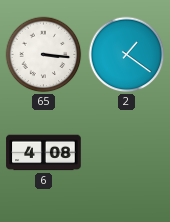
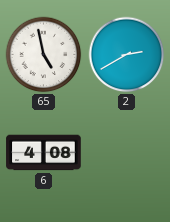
65: 3:16 -> 4:58
2: 1:21 -> 2:40
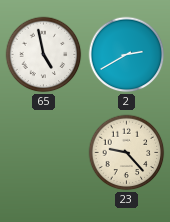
6: 4:08 -> none
23: none -> 9:23
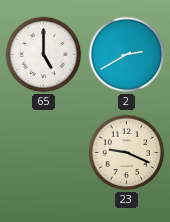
65: 4:58 -> 5:00
23: 9:23 -> 9:19
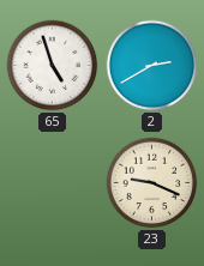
65: 5:00 -> 4:57
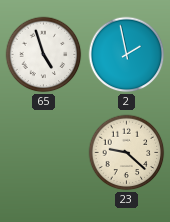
2: 2:40 -> 1:58
23: 9:19 -> 9:22
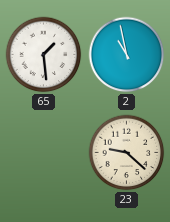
65: 4:57 -> 1:29
2: 1:58 -> 10:58
